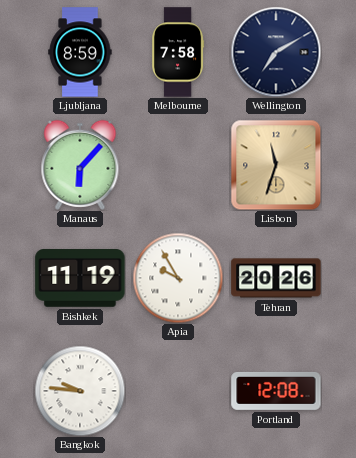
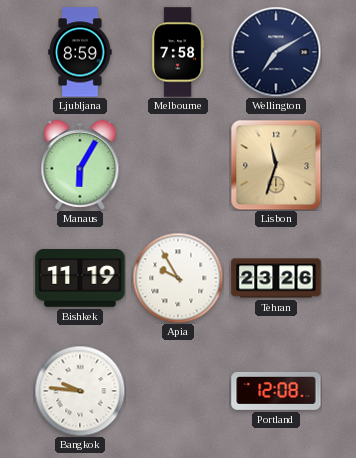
Manaus: 6:07 -> 6:05
Tehran: 20:26 -> 23:26
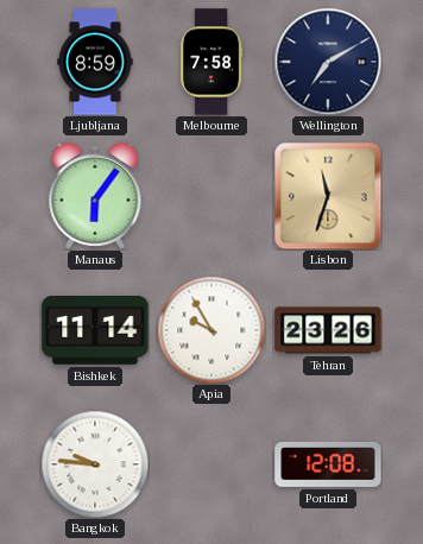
Manaus: 6:05 -> 6:06
Bishkek: 11:19 -> 11:14
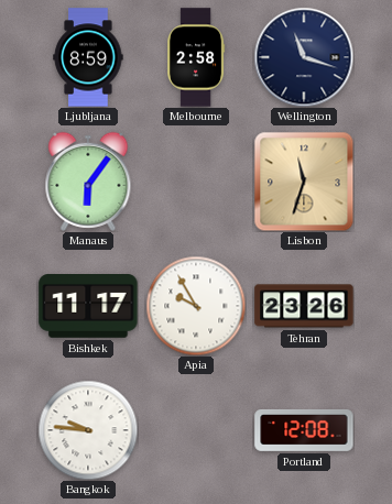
Melbourne: 7:58 -> 2:58
Wellington: 7:10 -> 11:18
Bishkek: 11:14 -> 11:17
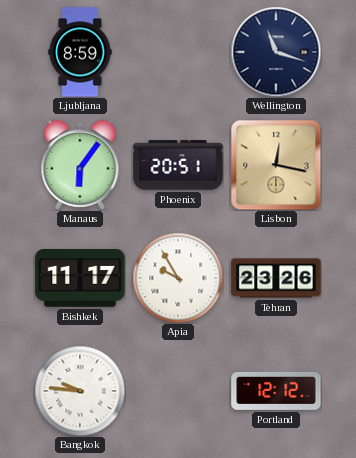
Melbourne: 2:58 -> none
Phoenix: none -> 20:51
Lisbon: 11:33 -> 12:17
Portland: 12:08 -> 12:12
